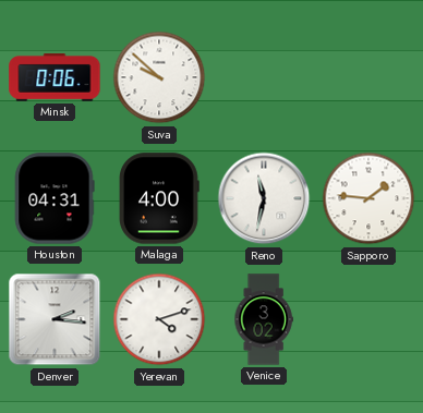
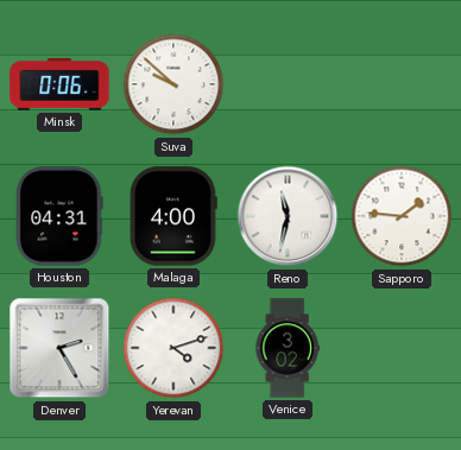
Denver: 2:16 -> 2:25
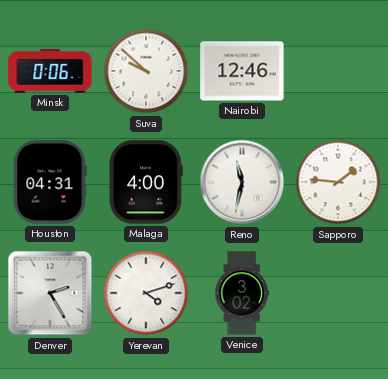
Nairobi: none -> 12:46
